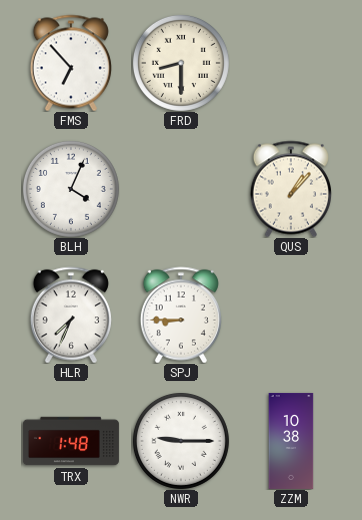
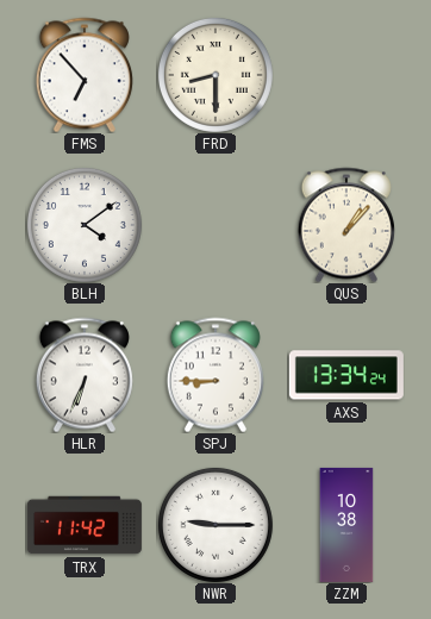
BLH: 4:04 -> 4:09
HLR: 7:34 -> 6:34
AXS: none -> 13:34
TRX: 1:48 -> 11:42
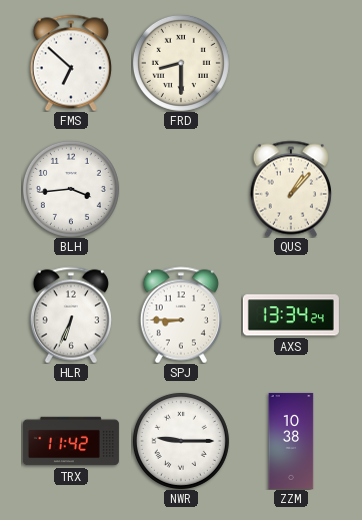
FMS: 6:53 -> 6:52
BLH: 4:09 -> 3:44
